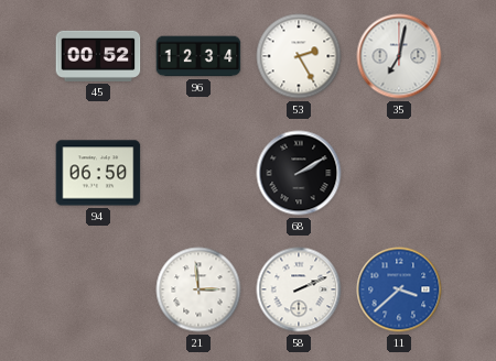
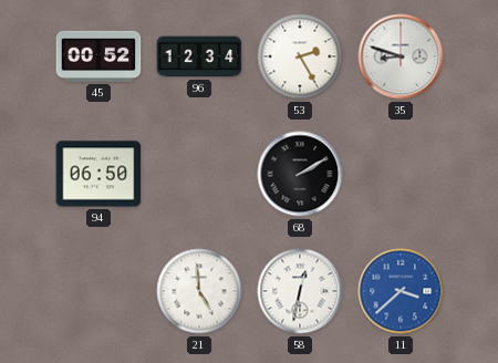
35: 7:02 -> 8:48
21: 2:59 -> 4:59
58: 2:11 -> 12:32
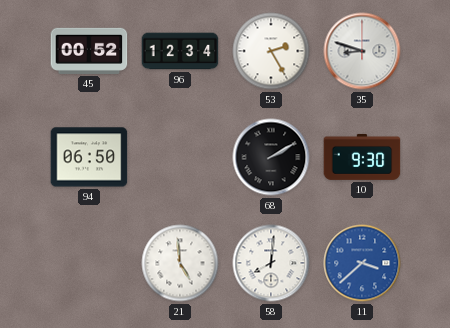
10: none -> 9:30
58: 12:32 -> 8:01
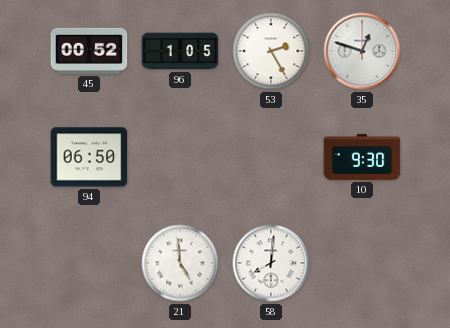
96: 12:34 -> 1:05
35: 8:48 -> 12:48
68: 2:10 -> none
11: 3:38 -> none
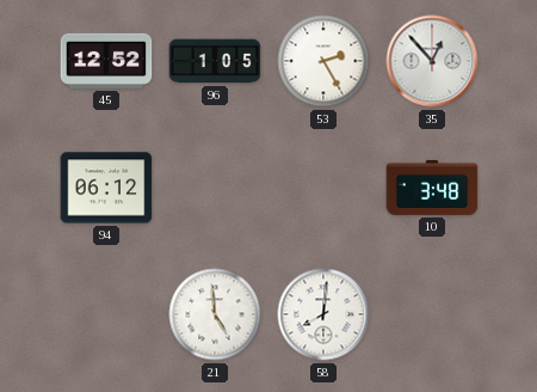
45: 00:52 -> 12:52
35: 12:48 -> 12:53
94: 06:50 -> 06:12
10: 9:30 -> 3:48
